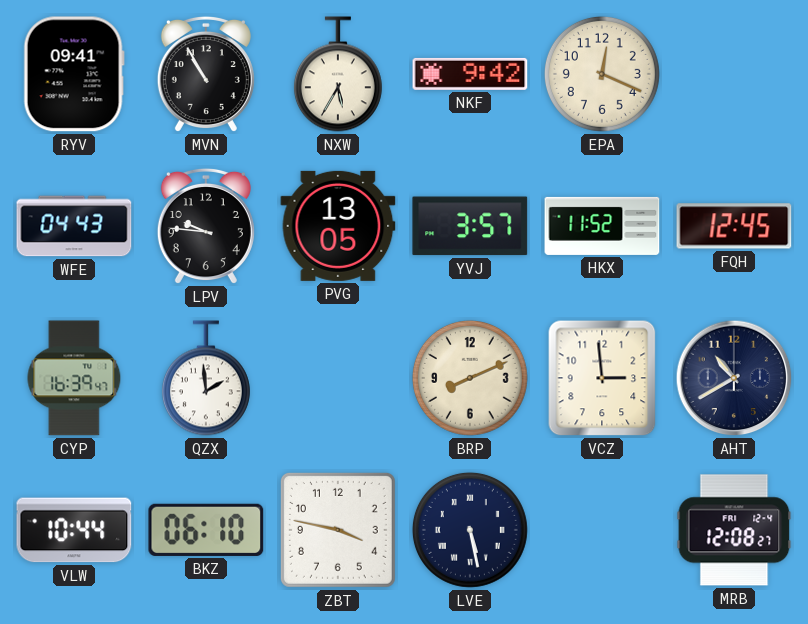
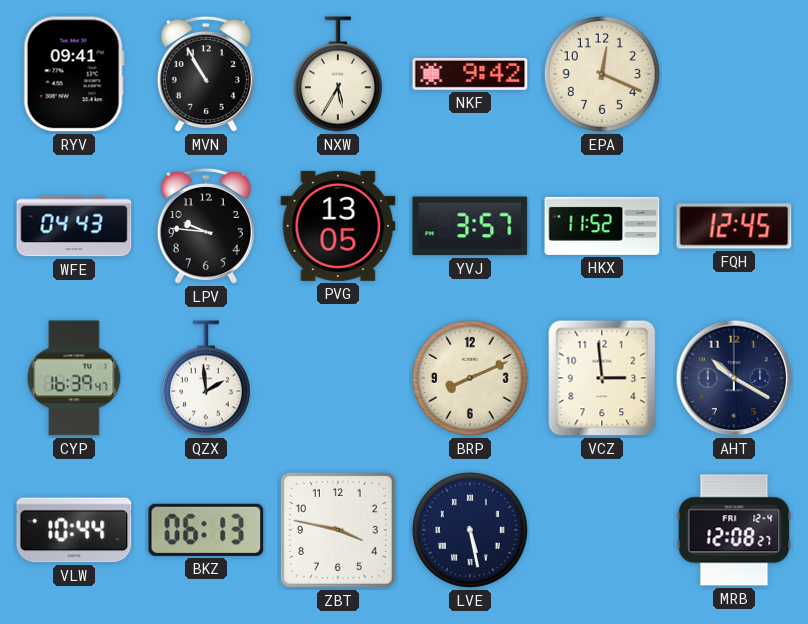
AHT: 10:40 -> 10:20
BKZ: 06:10 -> 06:13
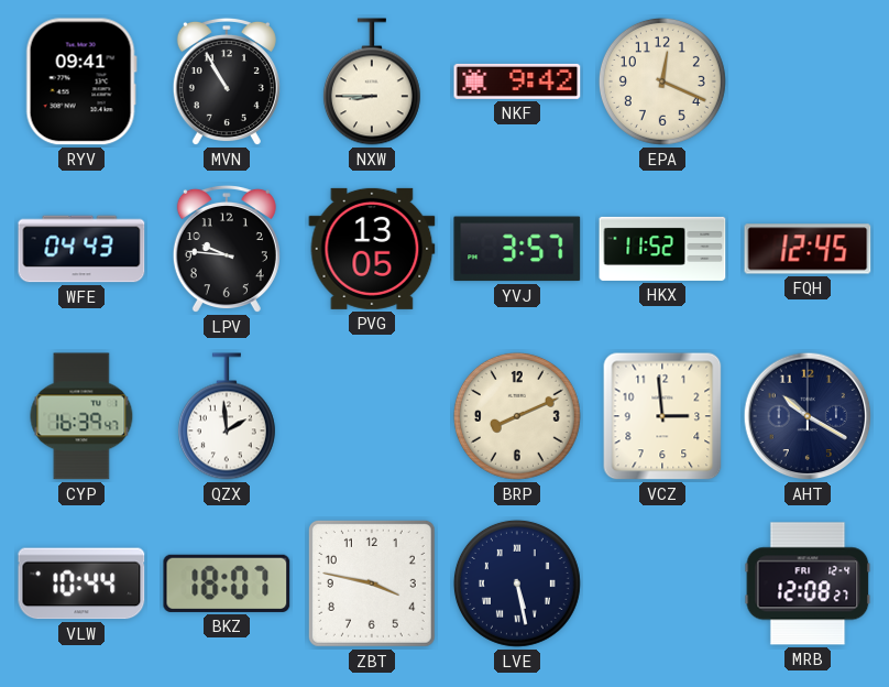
NXW: 5:35 -> 8:45
BKZ: 06:13 -> 18:07
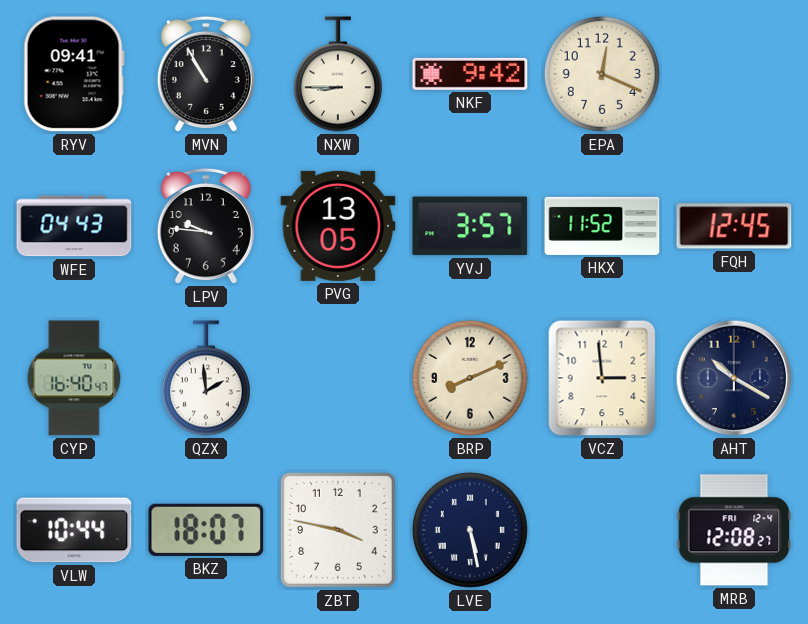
CYP: 16:39 -> 16:40
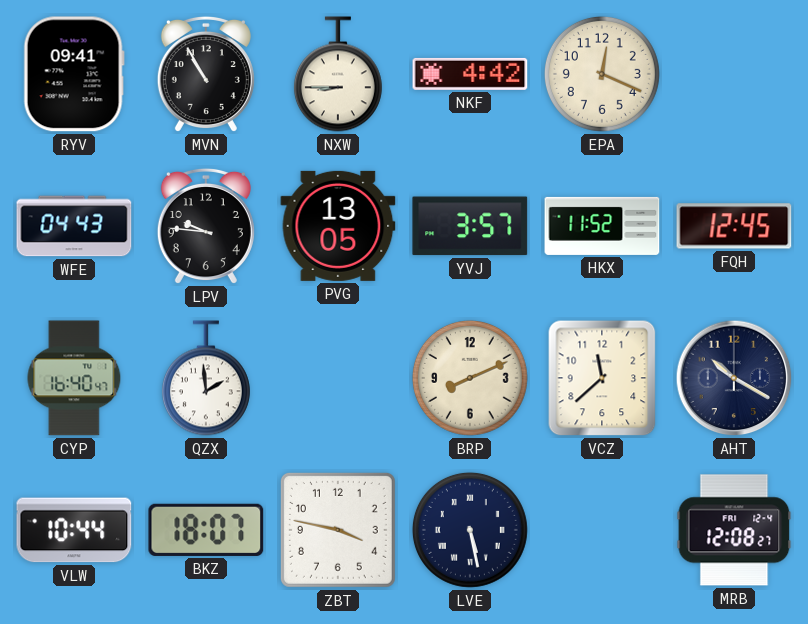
NKF: 9:42 -> 4:42
VCZ: 2:59 -> 11:38
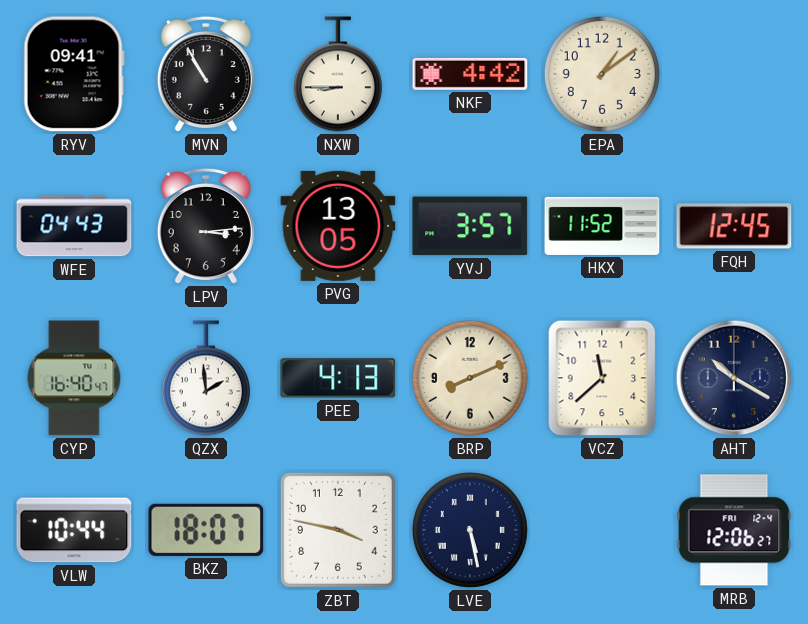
EPA: 12:19 -> 1:09
LPV: 9:46 -> 3:14
PEE: none -> 4:13
MRB: 12:08 -> 12:06
